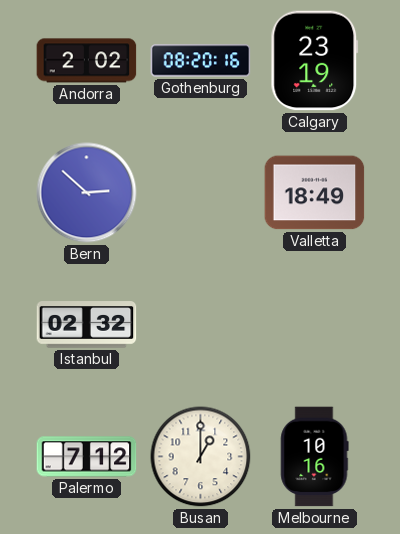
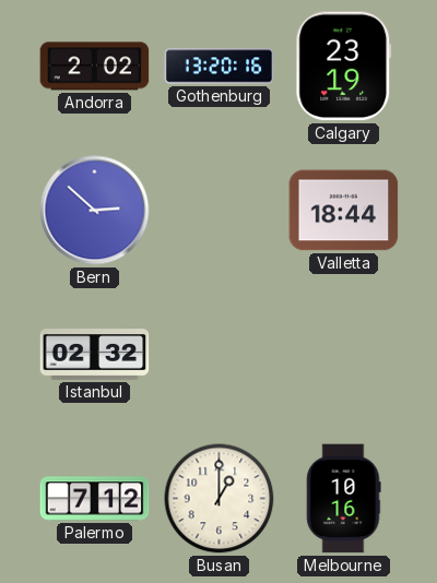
Gothenburg: 08:20 -> 13:20
Valletta: 18:49 -> 18:44
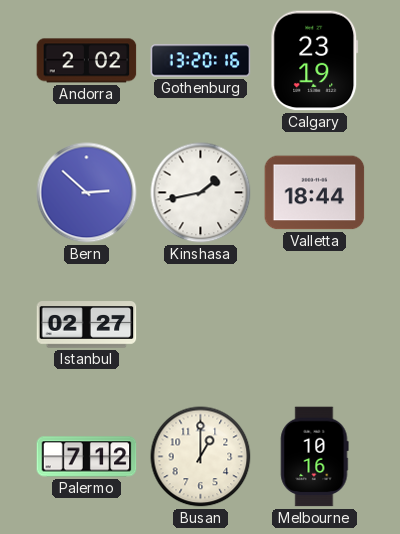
Kinshasa: none -> 1:43
Istanbul: 02:32 -> 02:27
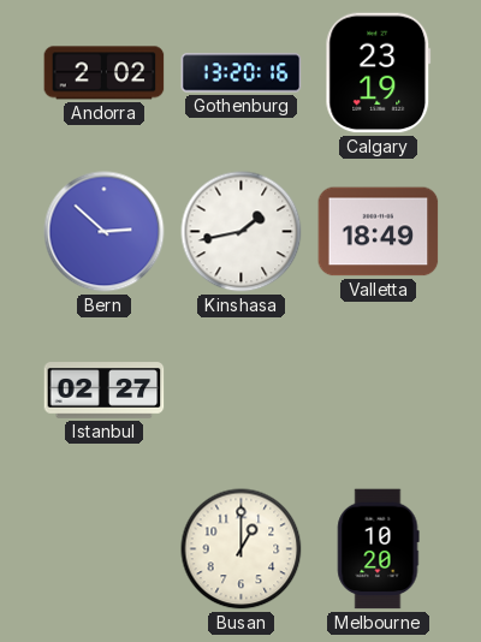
Valletta: 18:44 -> 18:49
Palermo: 7:12 -> none
Melbourne: 10:16 -> 10:20
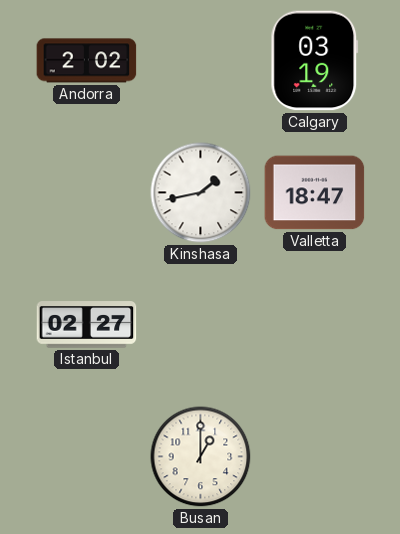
Gothenburg: 13:20 -> none
Calgary: 23:19 -> 03:19
Bern: 2:52 -> none
Valletta: 18:49 -> 18:47
Melbourne: 10:20 -> none
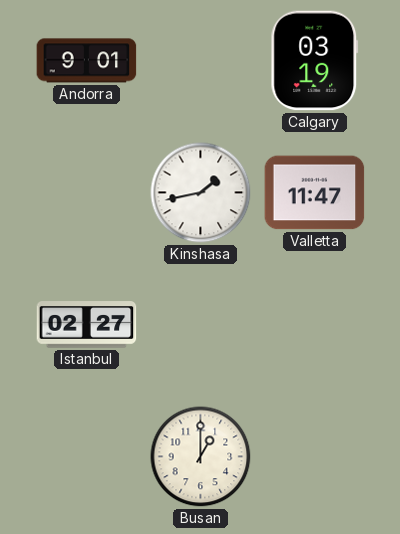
Andorra: 2:02 -> 9:01
Valletta: 18:47 -> 11:47
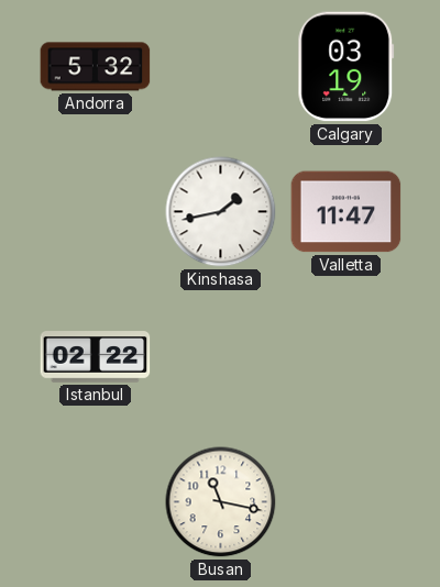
Andorra: 9:01 -> 5:32
Istanbul: 02:27 -> 02:22
Busan: 1:00 -> 11:17
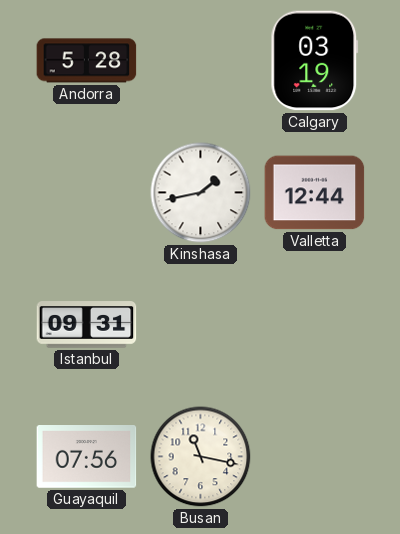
Andorra: 5:32 -> 5:28
Valletta: 11:47 -> 12:44
Istanbul: 02:22 -> 09:31
Guayaquil: none -> 07:56
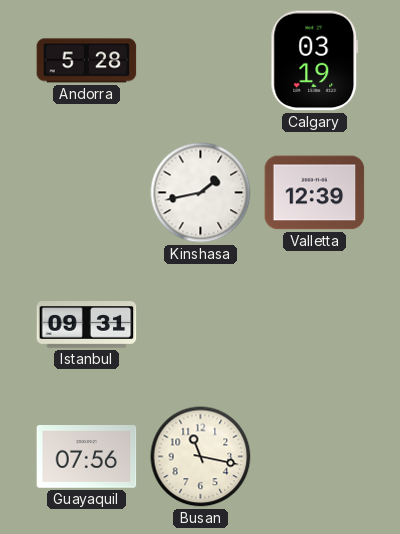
Valletta: 12:44 -> 12:39
